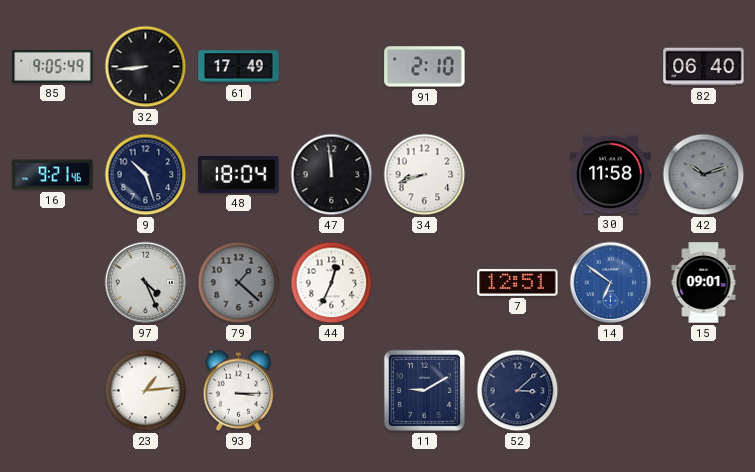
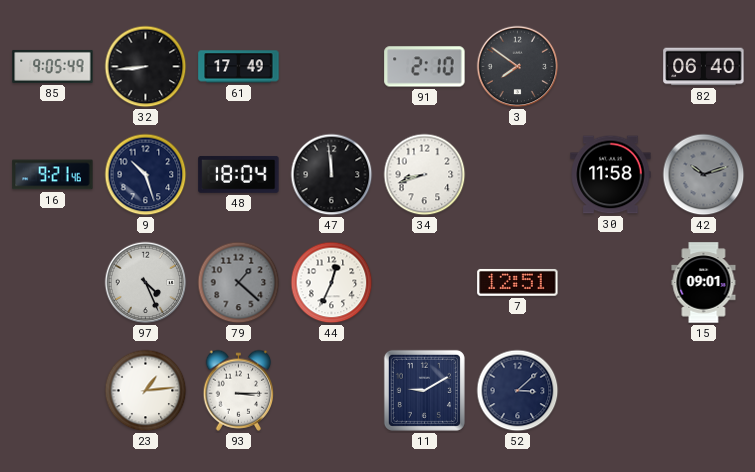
3: none -> 7:51
14: 6:51 -> none
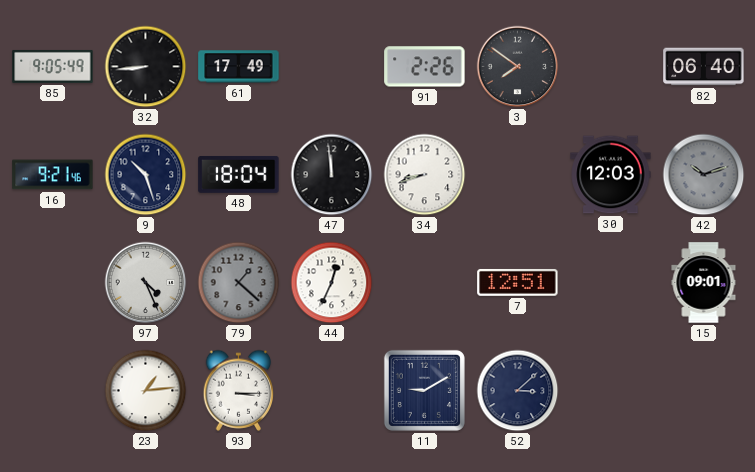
91: 2:10 -> 2:26
30: 11:58 -> 12:03
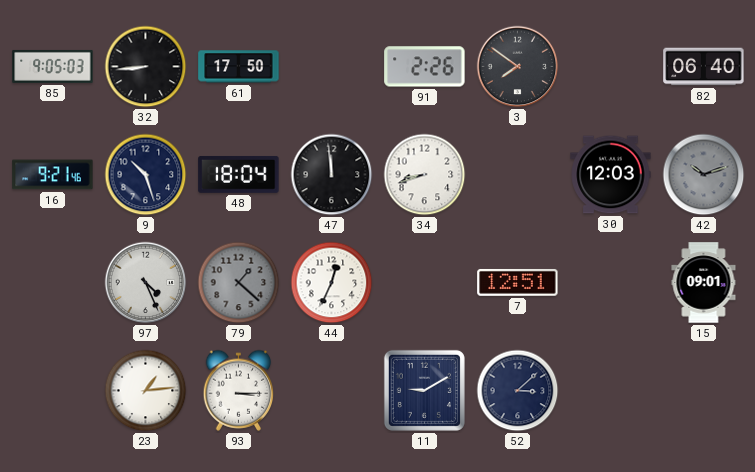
85: 9:05:49 -> 9:05:03
61: 17:49 -> 17:50
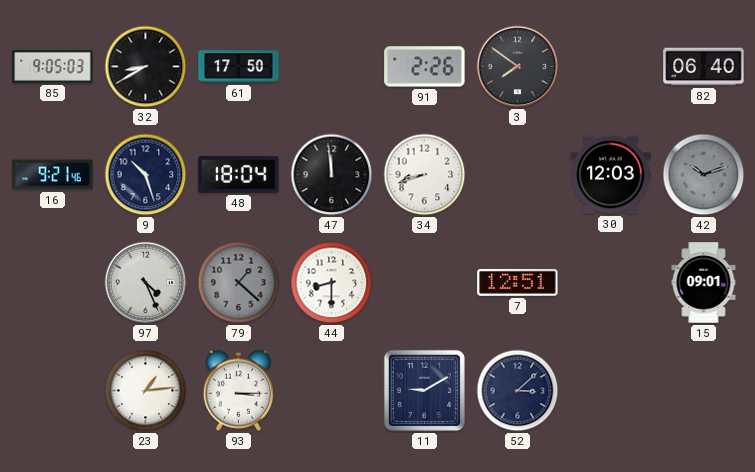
32: 8:44 -> 8:40
44: 12:34 -> 8:30
